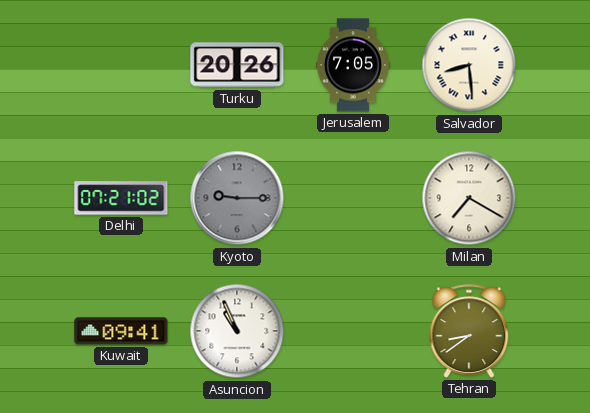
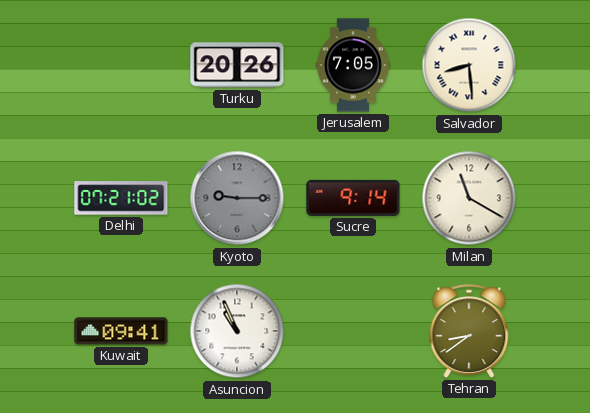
Sucre: none -> 9:14
Milan: 7:20 -> 11:20
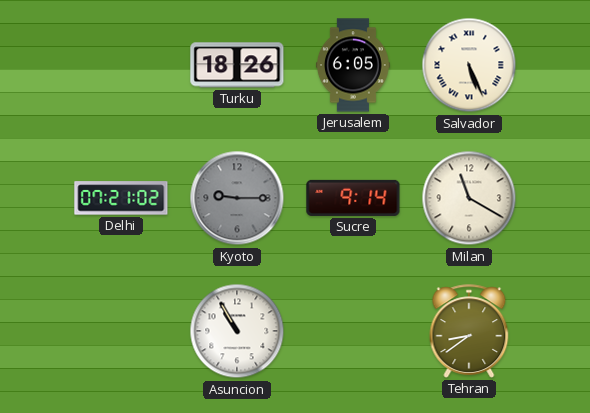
Turku: 20:26 -> 18:26
Jerusalem: 7:05 -> 6:05
Salvador: 8:29 -> 5:26
Kuwait: 09:41 -> none
Asuncion: 10:56 -> 10:55
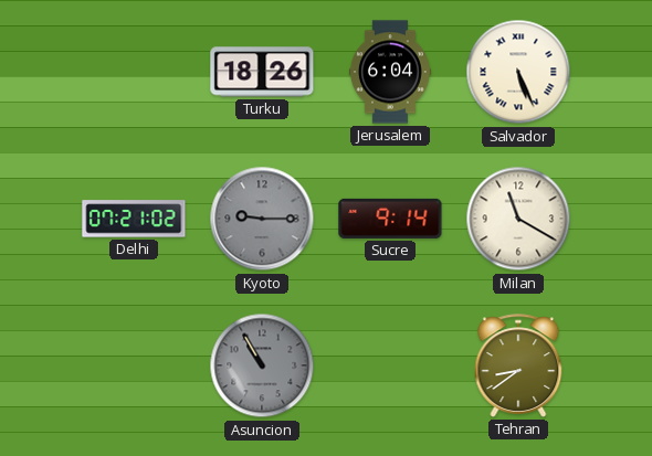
Jerusalem: 6:05 -> 6:04
Asuncion dial: white -> grey
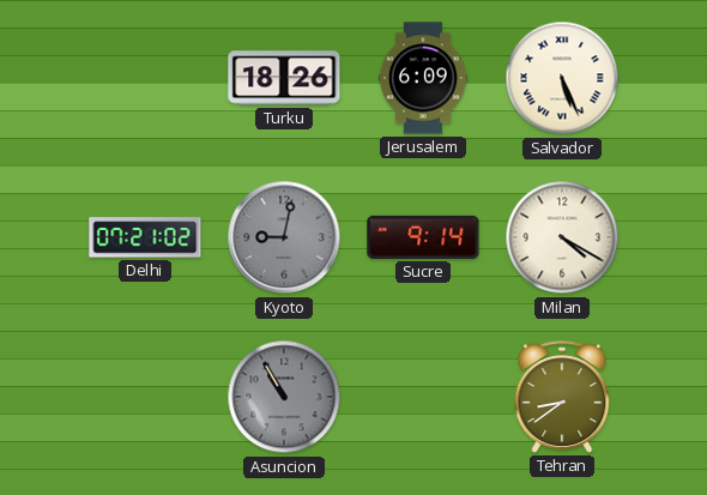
Jerusalem: 6:04 -> 6:09
Kyoto: 9:15 -> 9:02
Milan: 11:20 -> 4:20
